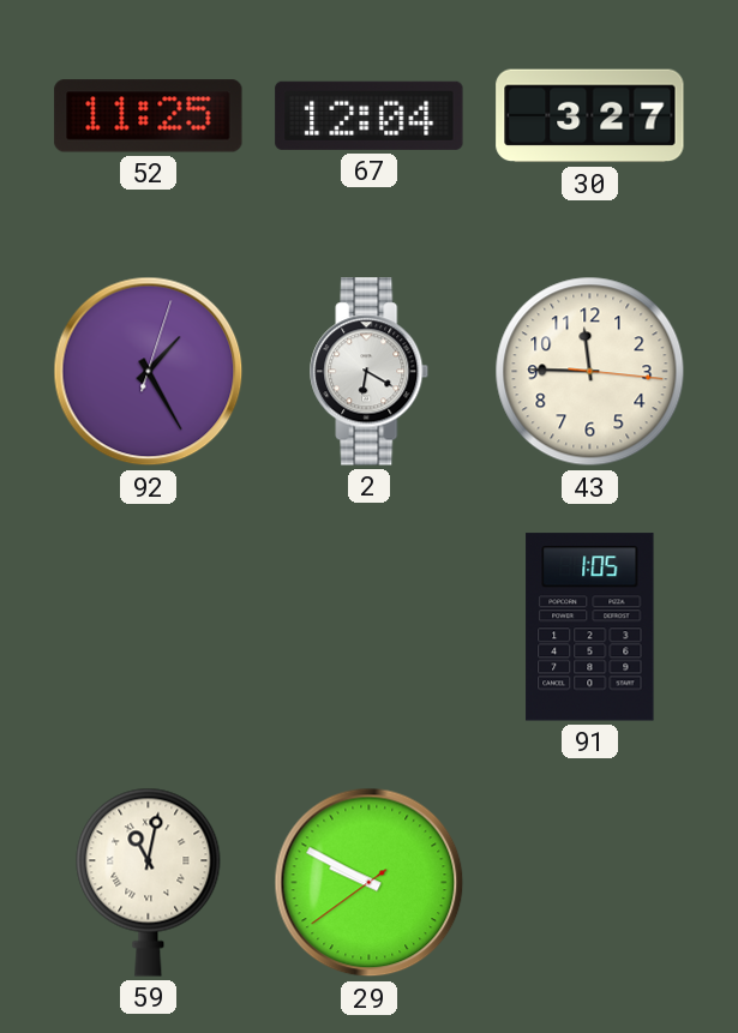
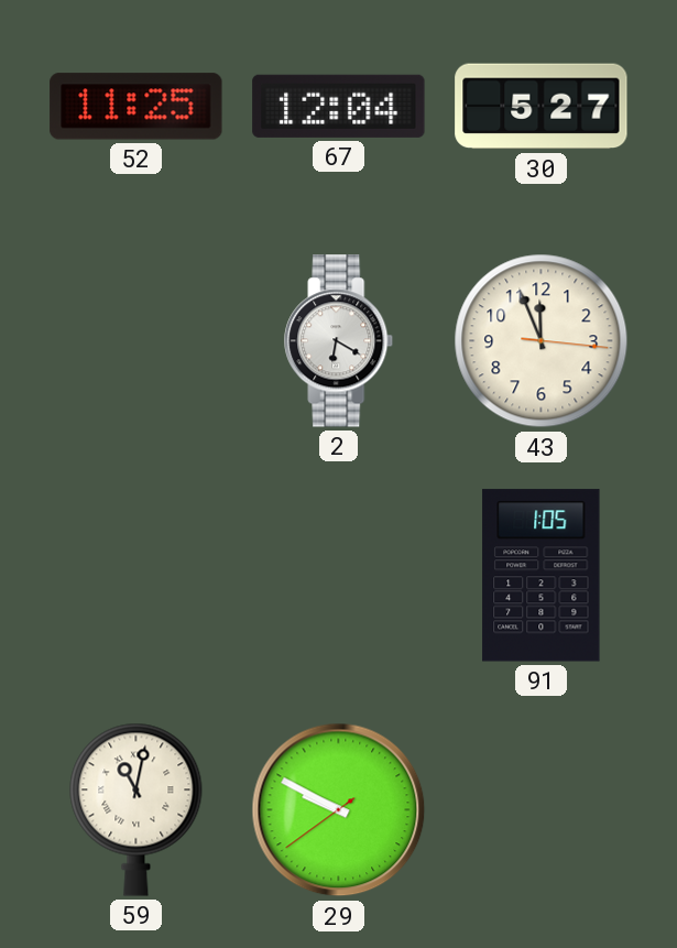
30: 3:27 -> 5:27
92: 1:25 -> none
43: 11:45 -> 11:56
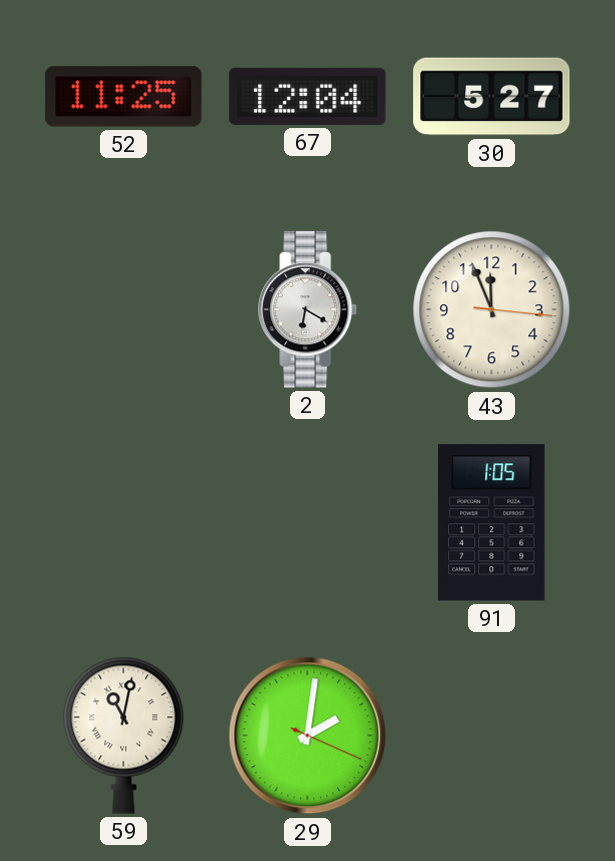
29: 9:49 -> 2:01
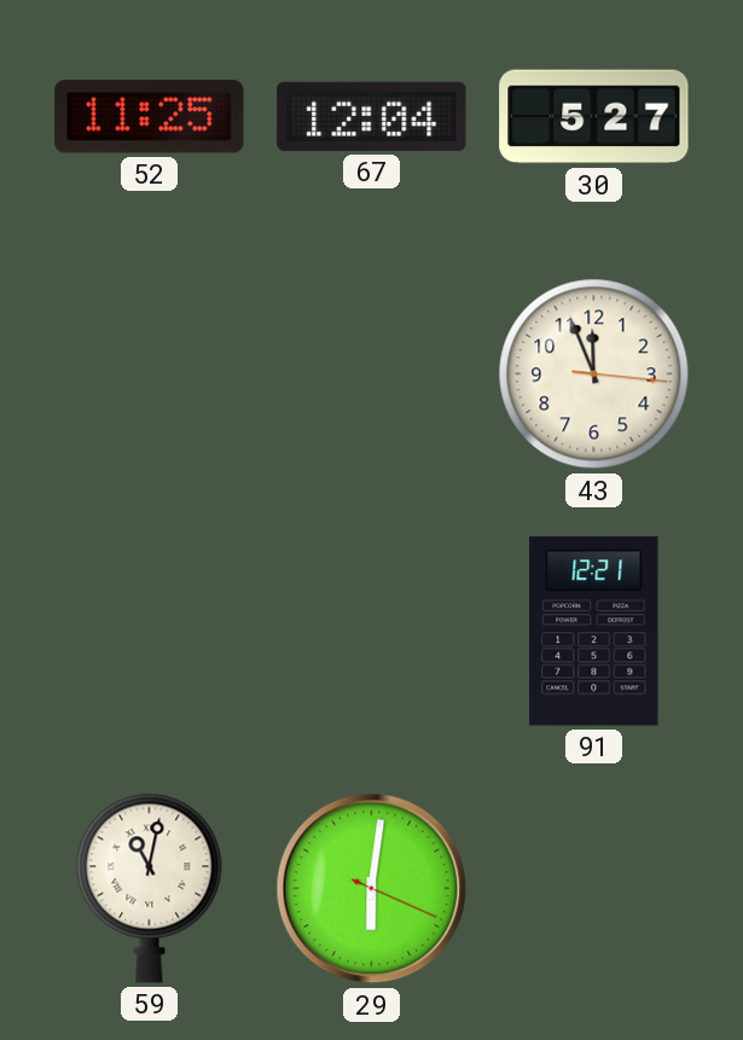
2: 6:20 -> none
91: 1:05 -> 12:21
29: 2:01 -> 6:01
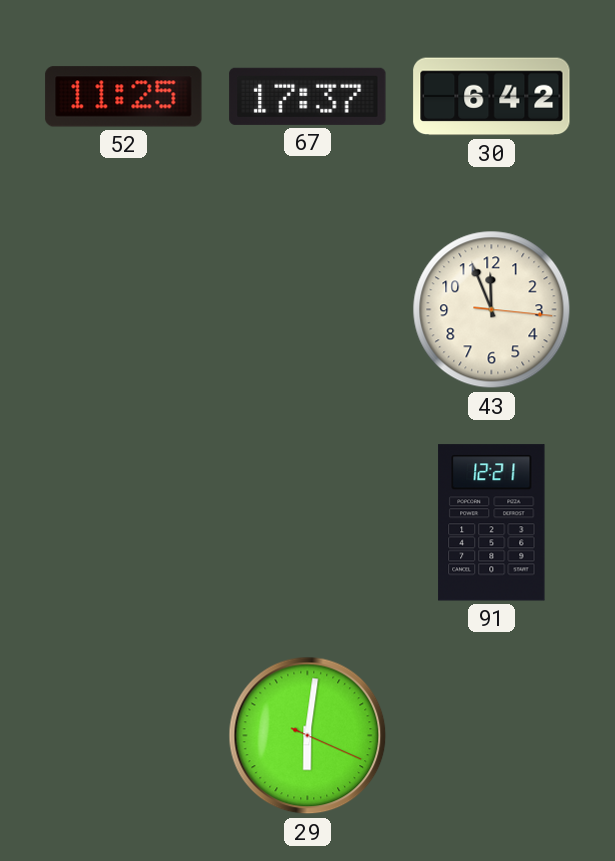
67: 12:04 -> 17:37
30: 5:27 -> 6:42
59: 11:02 -> none
